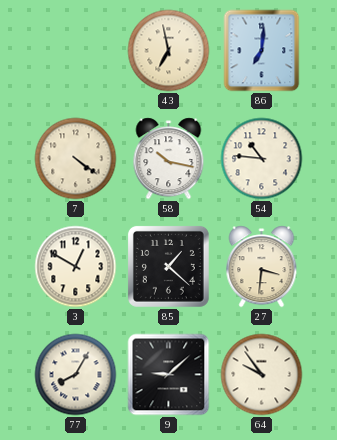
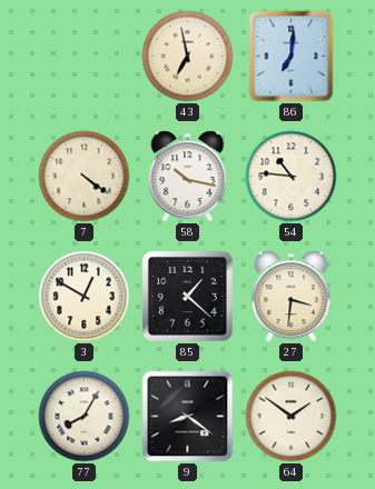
9: 9:08 -> 8:21
64: 9:54 -> 1:51
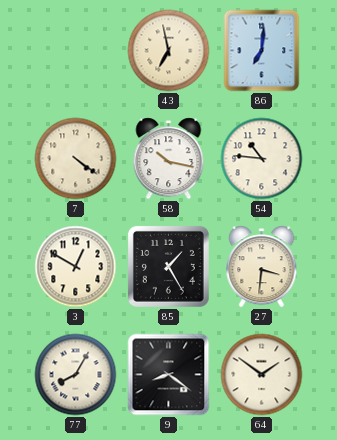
85: 1:22 -> 1:25
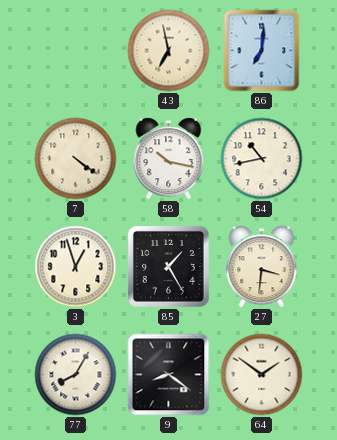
54: 10:46 -> 10:43
3: 12:50 -> 12:57
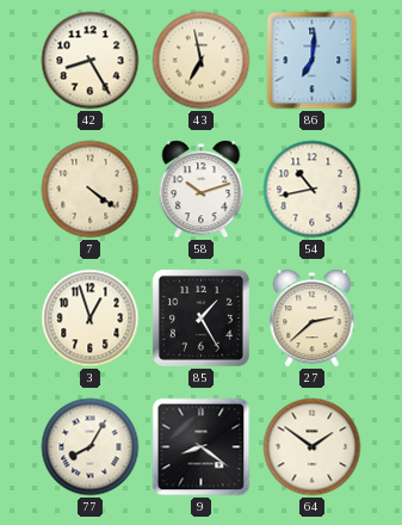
42: none -> 8:25
58: 10:17 -> 10:12
27: 3:31 -> 2:38
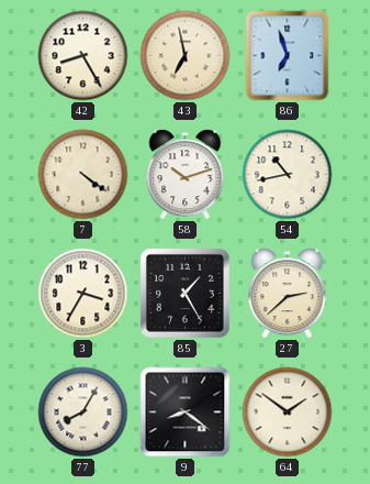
86: 7:01 -> 6:57
3: 12:57 -> 3:35
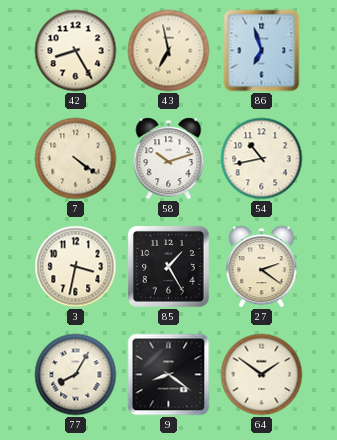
3: 3:35 -> 3:32
27: 2:38 -> 2:21
